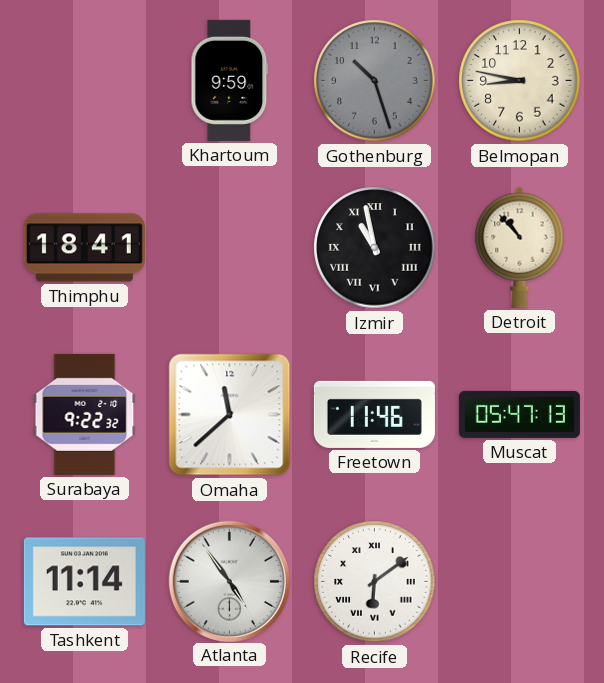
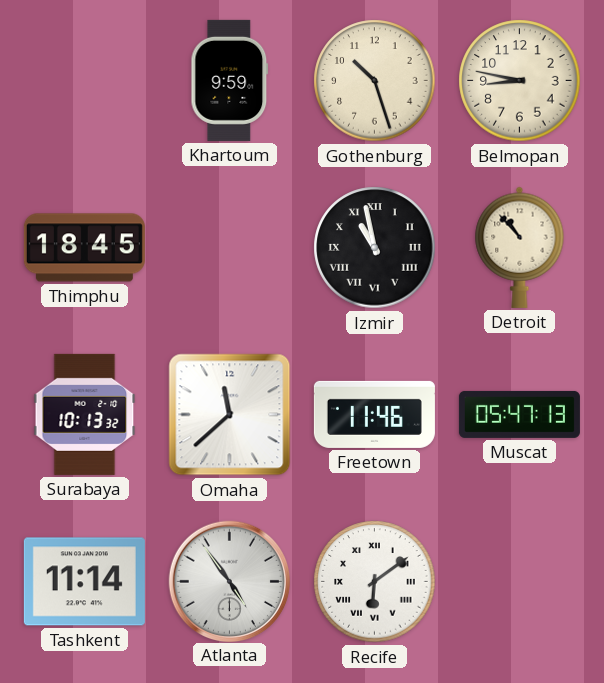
Gothenburg dial: grey -> cream
Thimphu: 18:41 -> 18:45
Surabaya: 9:22 -> 10:13
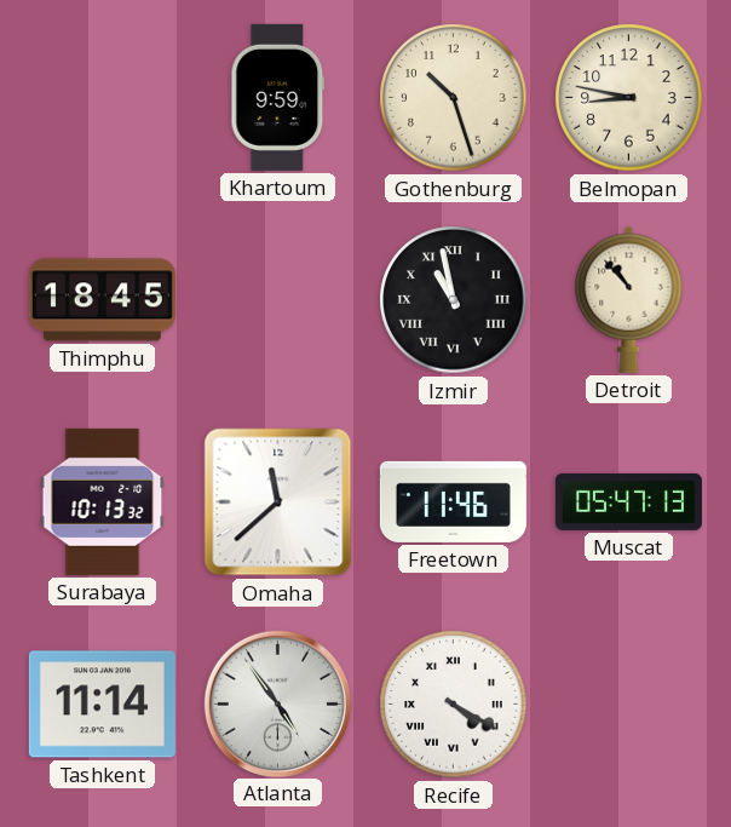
Recife: 6:09 -> 4:20
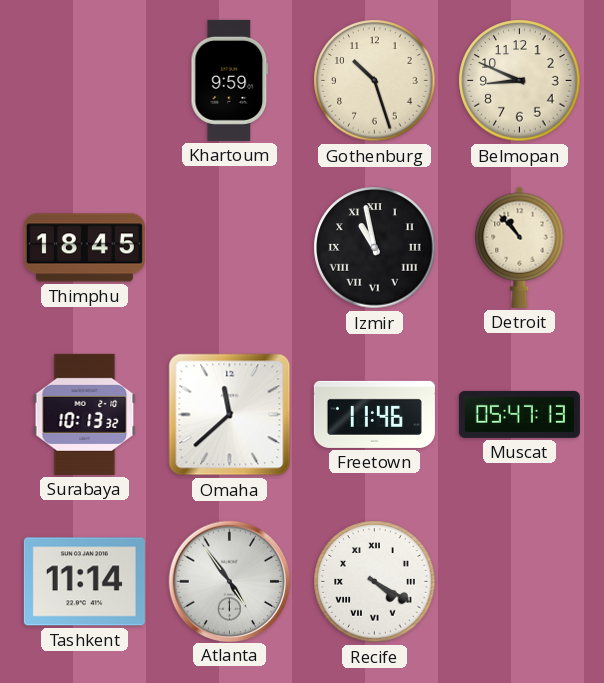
Belmopan: 8:47 -> 8:49
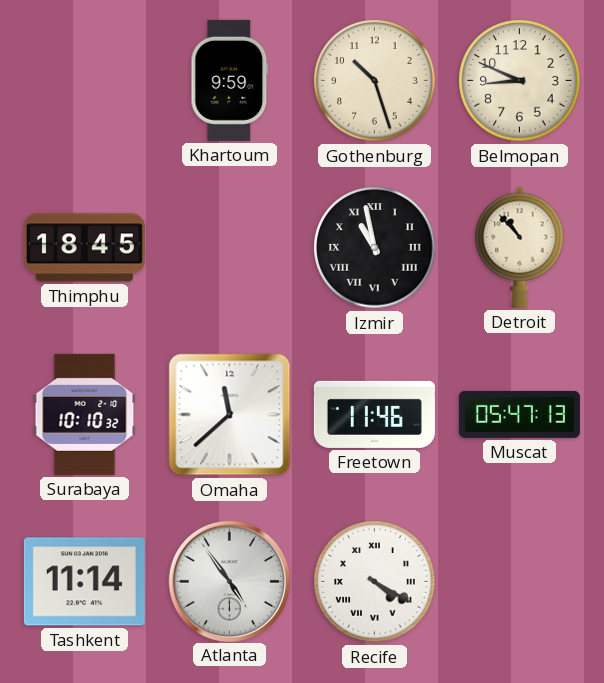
Surabaya: 10:13 -> 10:10
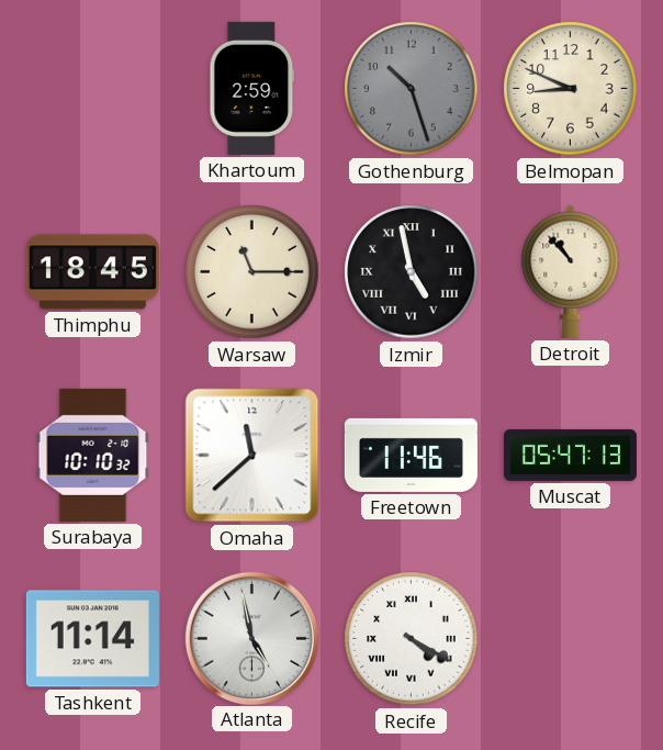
Khartoum: 9:59 -> 2:59
Gothenburg dial: cream -> grey
Warsaw: none -> 11:15
Izmir: 10:58 -> 4:58
Atlanta: 4:54 -> 4:58
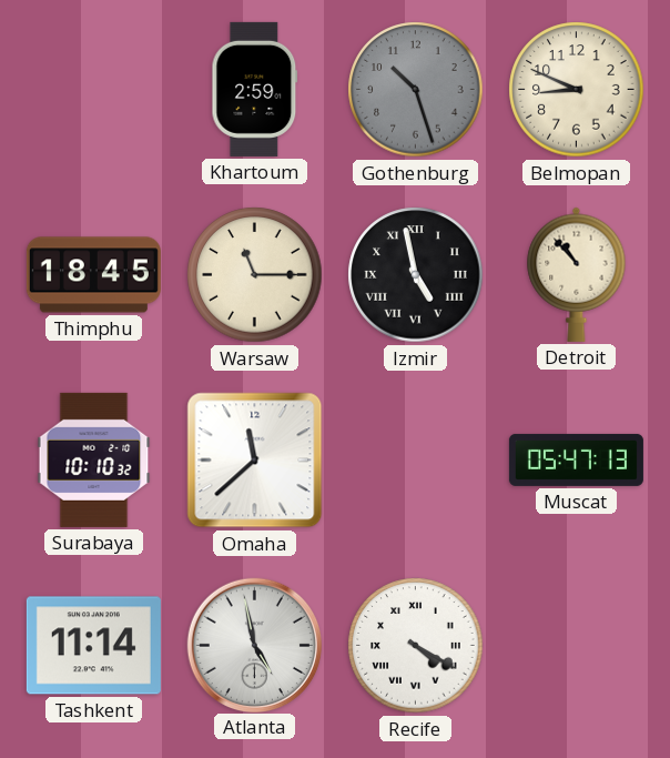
Freetown: 11:46 -> none
